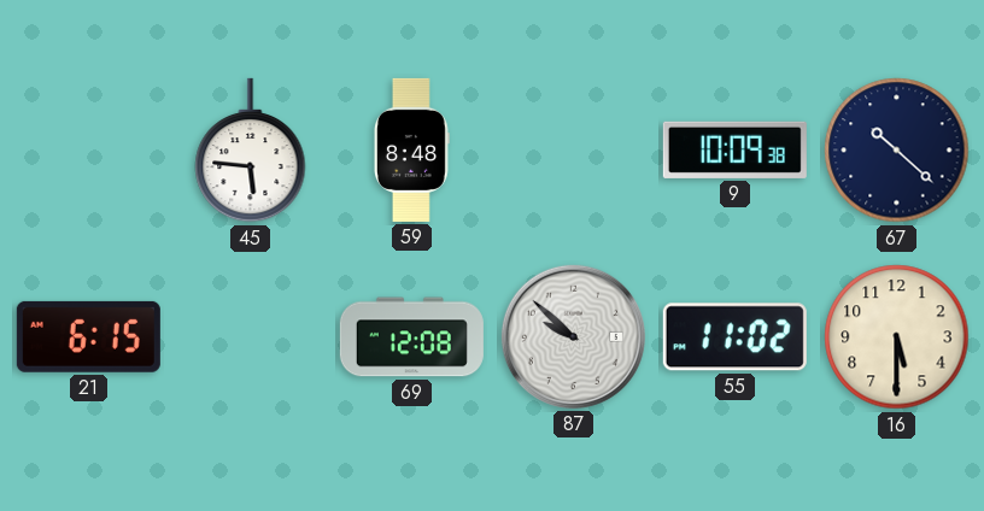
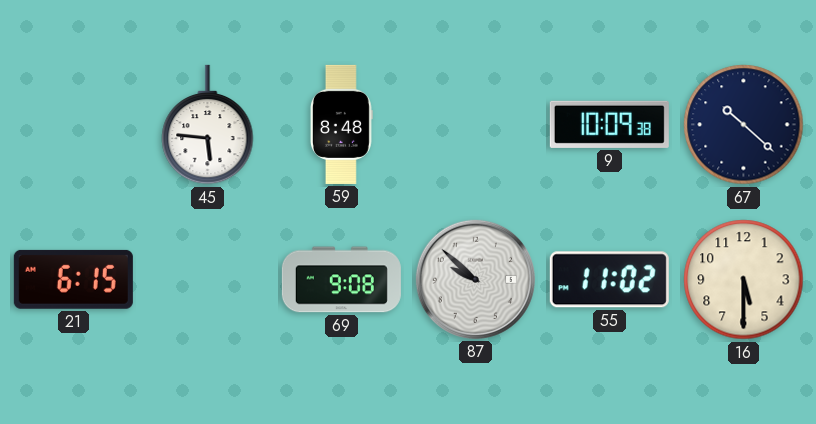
69: 12:08 -> 9:08
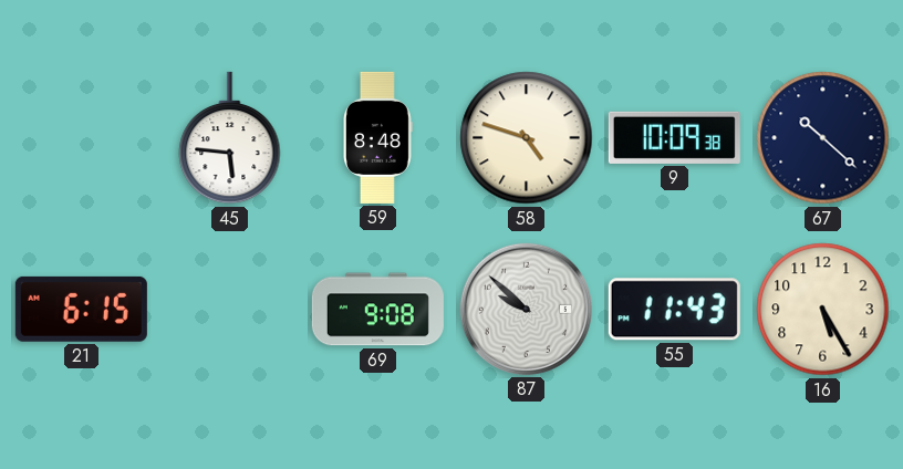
58: none -> 4:48
55: 11:02 -> 11:43
16: 5:30 -> 5:25
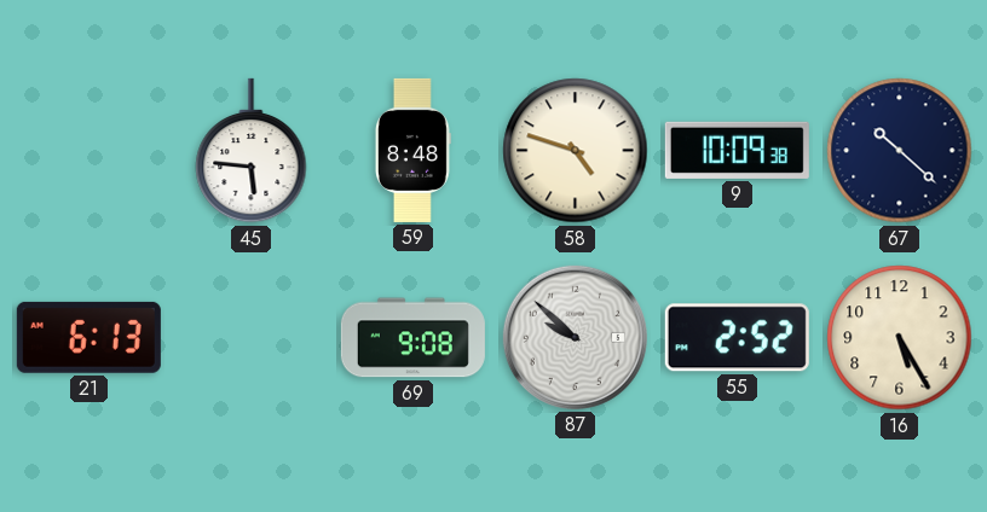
21: 6:15 -> 6:13
55: 11:43 -> 2:52
